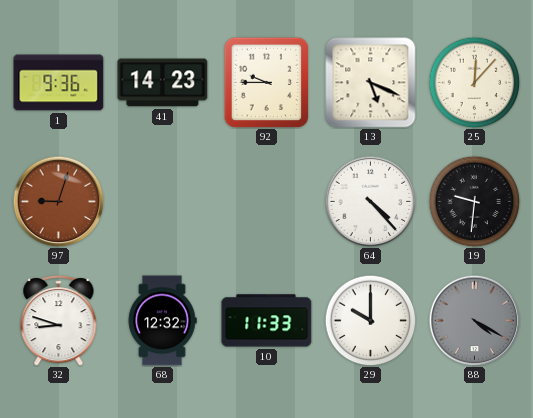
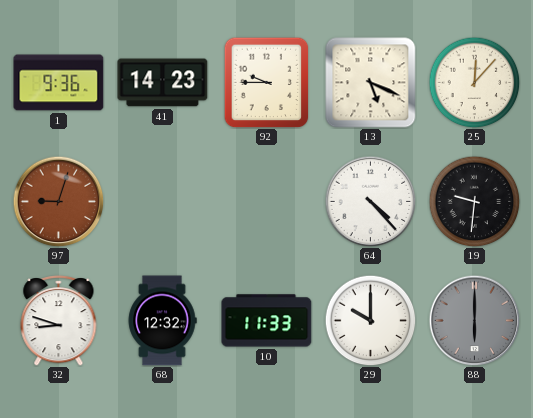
88: 4:20 -> 6:00
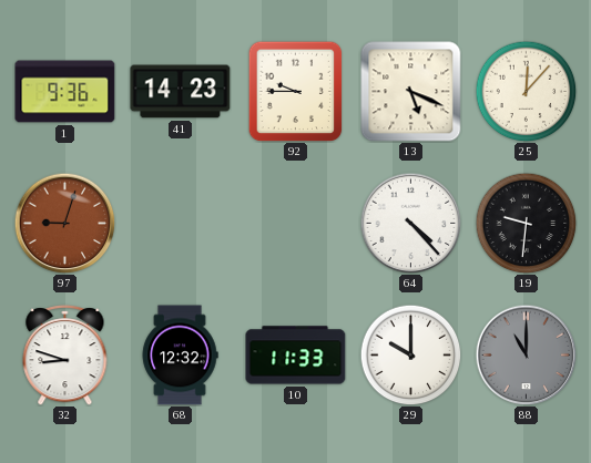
88: 6:00 -> 11:00
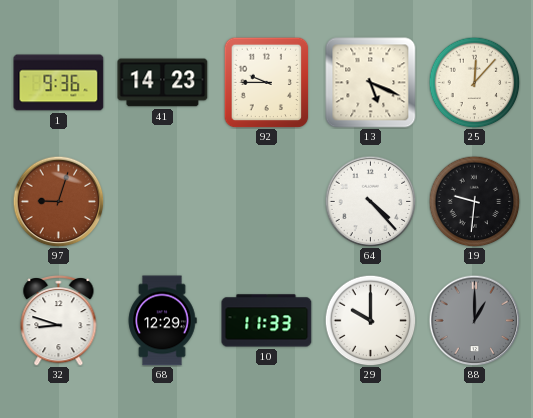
68: 12:32 -> 12:29
88: 11:00 -> 1:00
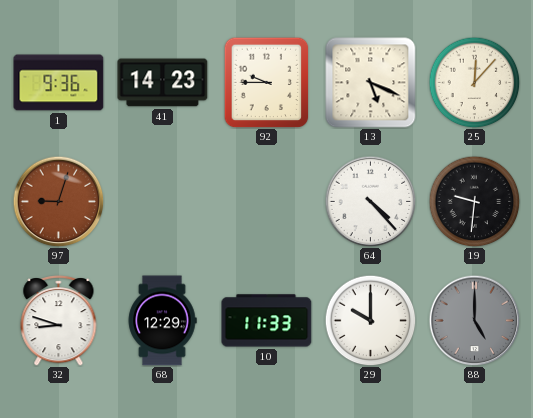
88: 1:00 -> 5:00
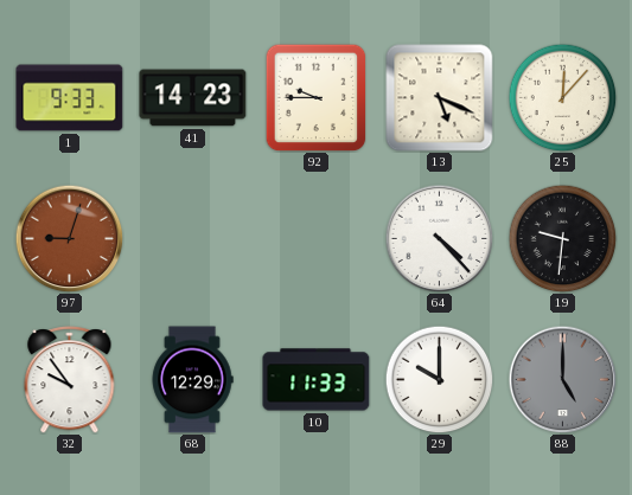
1: 9:36 -> 9:33
32: 8:48 -> 9:54
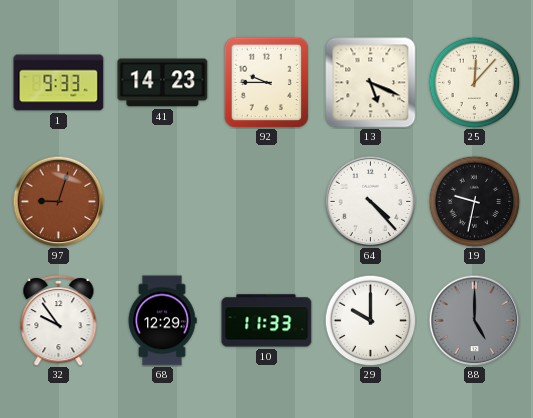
19: 9:31 -> 9:32
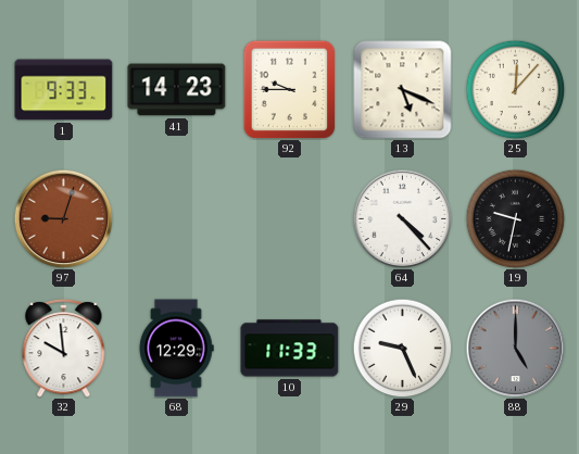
32: 9:54 -> 9:59
29: 10:00 -> 9:26
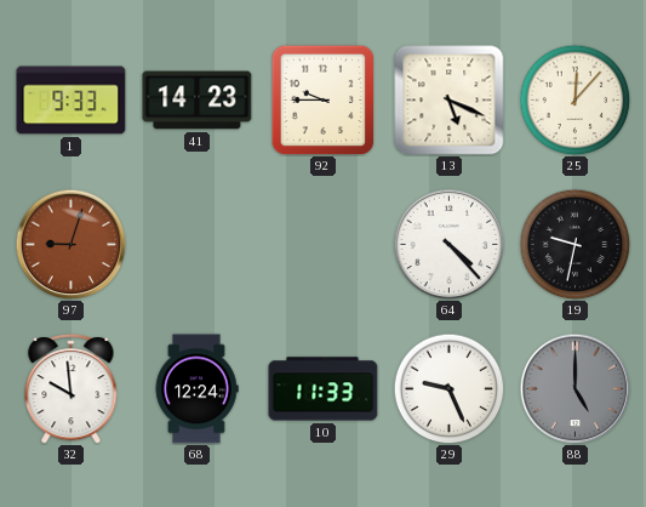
68: 12:29 -> 12:24
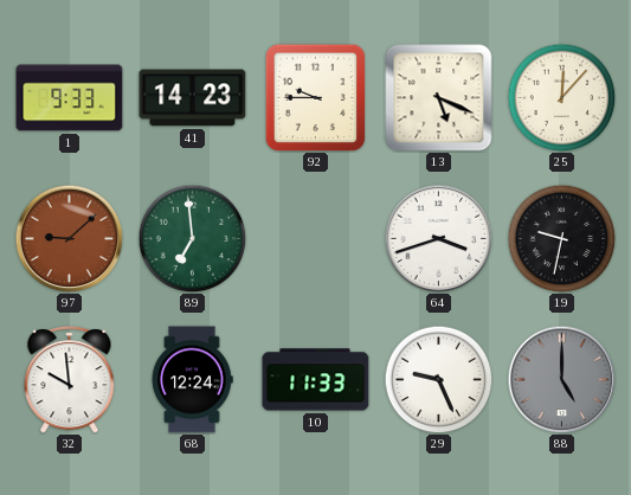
97: 9:03 -> 9:08
89: none -> 6:59
64: 4:23 -> 3:42
